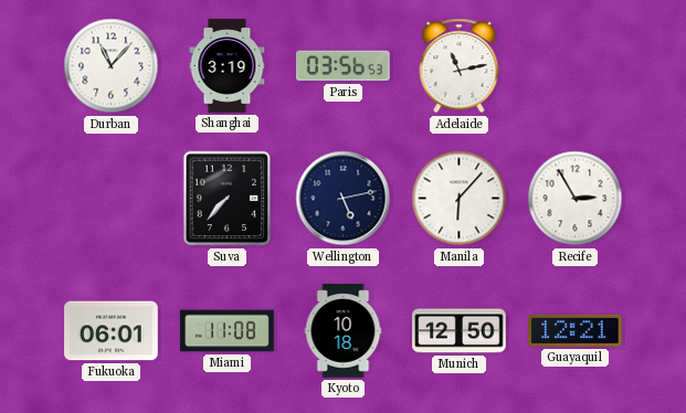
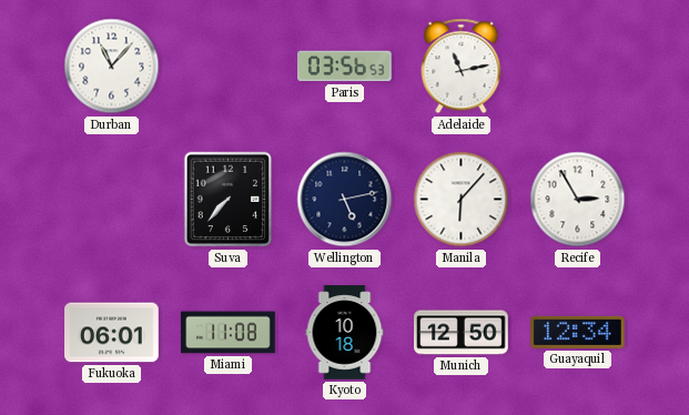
Shanghai: 3:19 -> none
Guayaquil: 12:21 -> 12:34
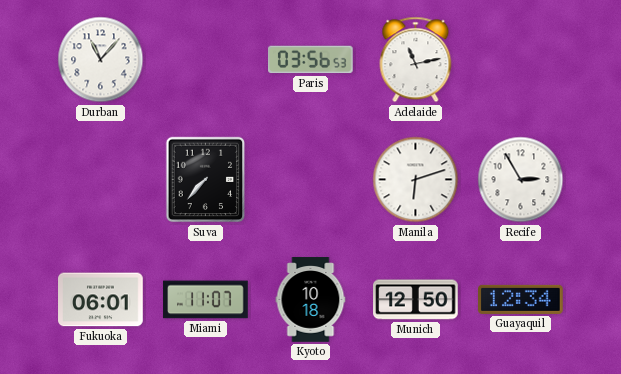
Wellington: 5:13 -> none
Manila: 6:07 -> 6:12
Miami: 11:08 -> 11:07
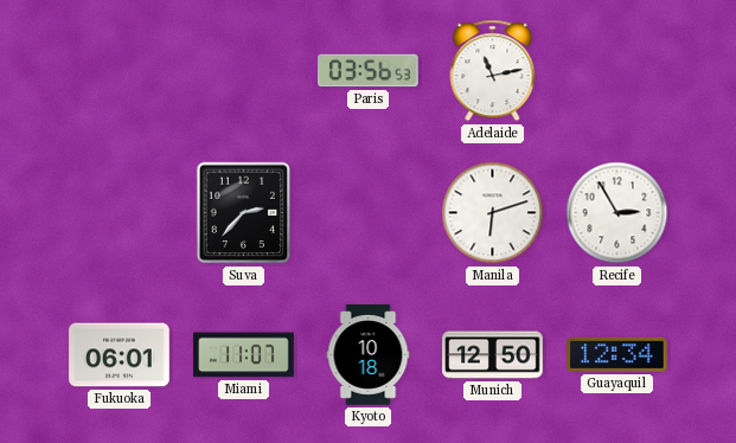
Durban: 11:07 -> none
Suva: 7:37 -> 2:37
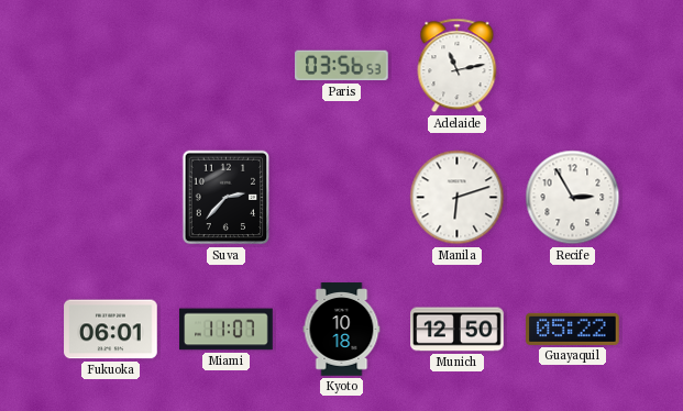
Guayaquil: 12:34 -> 05:22
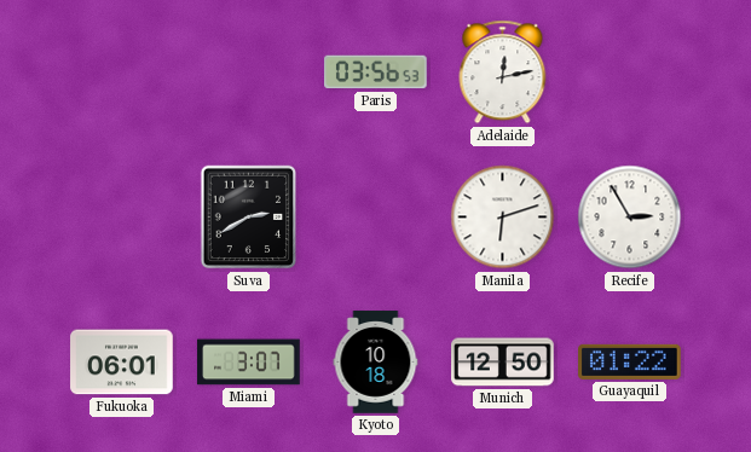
Adelaide: 11:13 -> 12:13
Suva: 2:37 -> 2:40
Miami: 11:07 -> 3:07
Guayaquil: 05:22 -> 01:22
